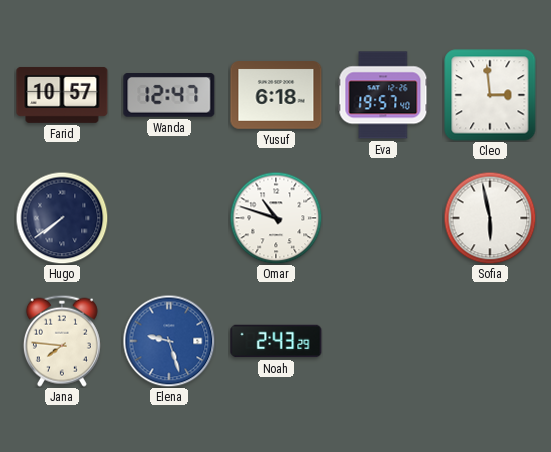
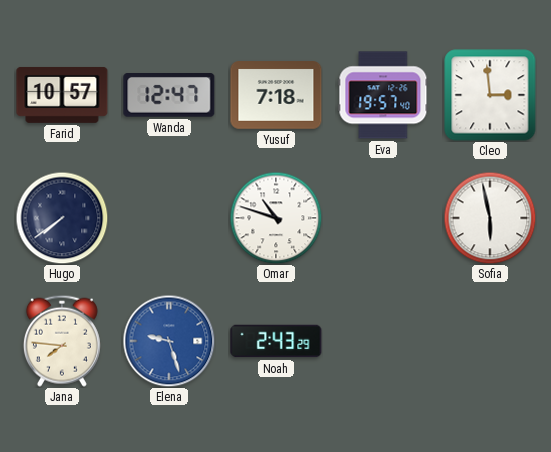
Yusuf: 6:18 -> 7:18
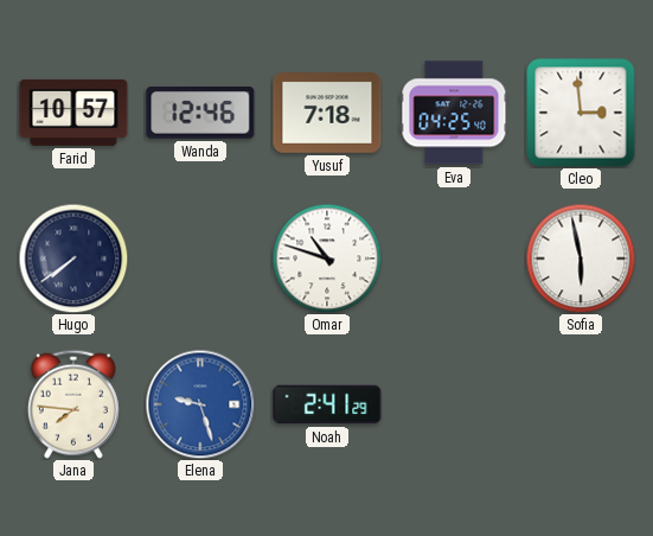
Wanda: 12:47 -> 12:46
Eva: 19:57 -> 04:25
Noah: 2:43 -> 2:41
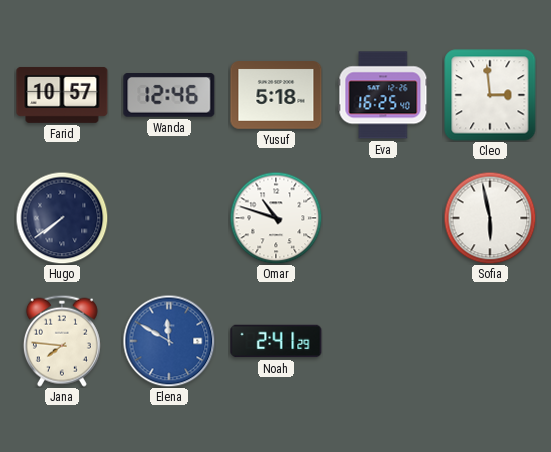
Yusuf: 7:18 -> 5:18
Eva: 04:25 -> 16:25
Elena: 9:27 -> 11:50
